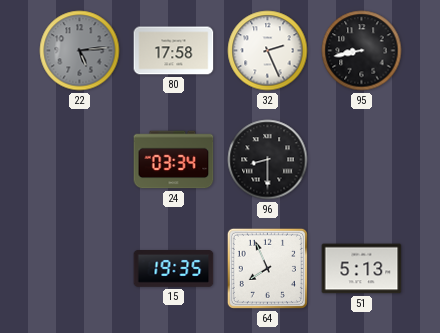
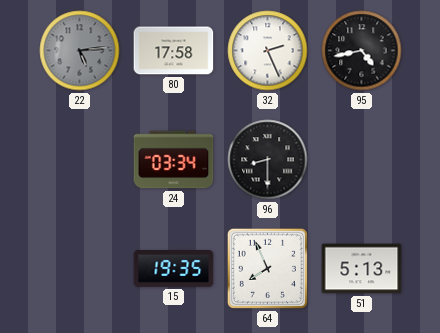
95: 8:43 -> 4:43
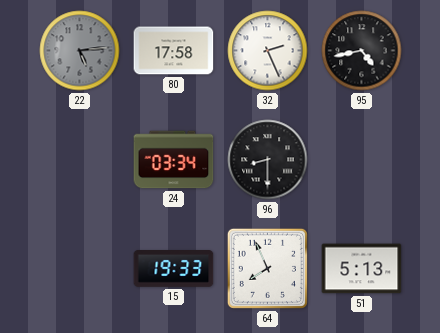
15: 19:35 -> 19:33
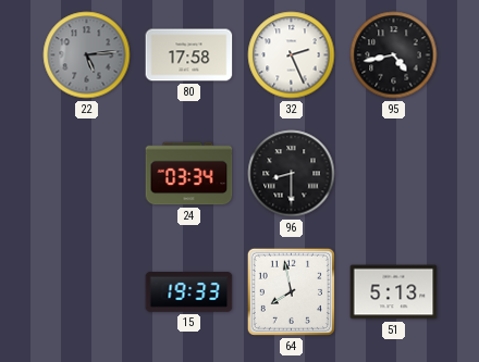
64: 7:56 -> 7:58
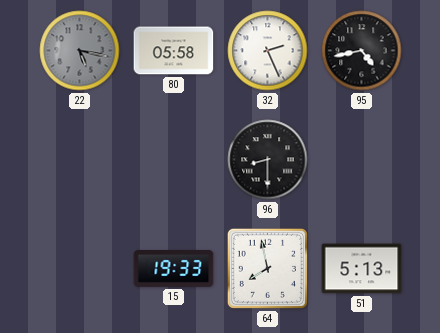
22: 5:14 -> 5:17
80: 17:58 -> 05:58
24: 03:34 -> none
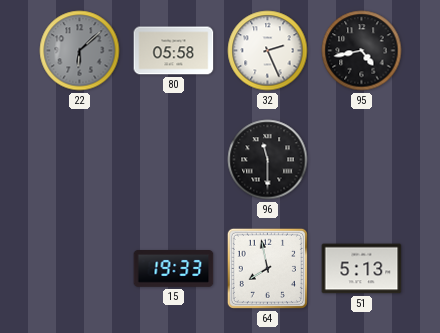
22: 5:17 -> 6:08
96: 8:30 -> 11:30
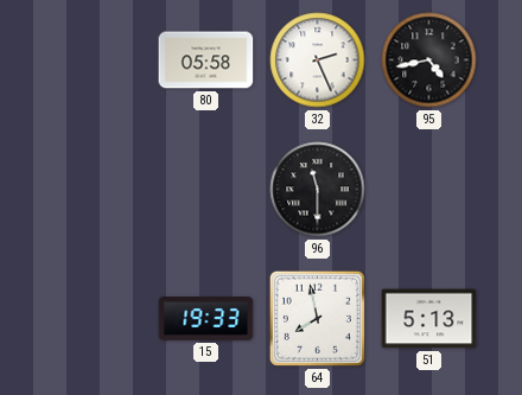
22: 6:08 -> none
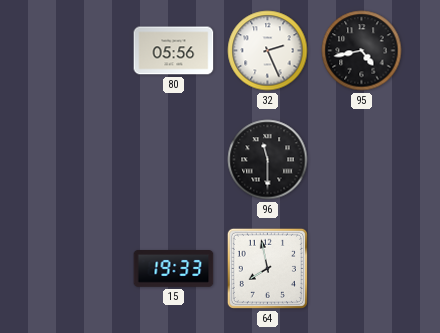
80: 05:58 -> 05:56
51: 5:13 -> none
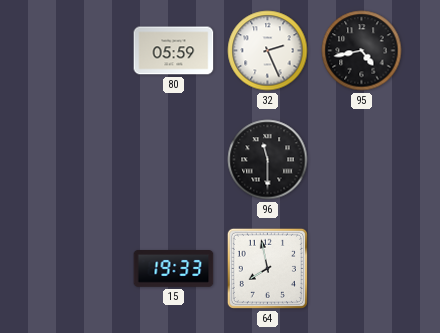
80: 05:56 -> 05:59
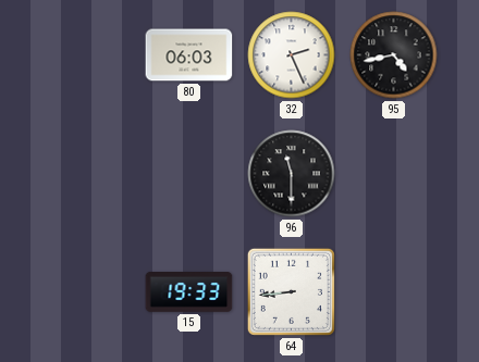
80: 05:59 -> 06:03
64: 7:58 -> 8:44
